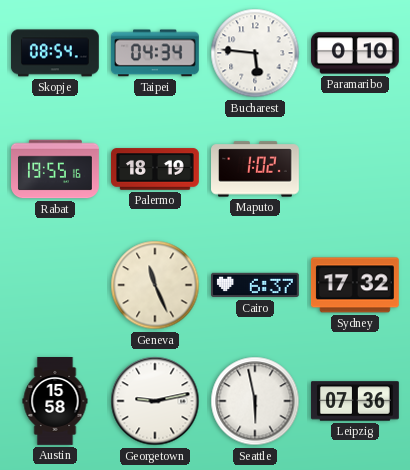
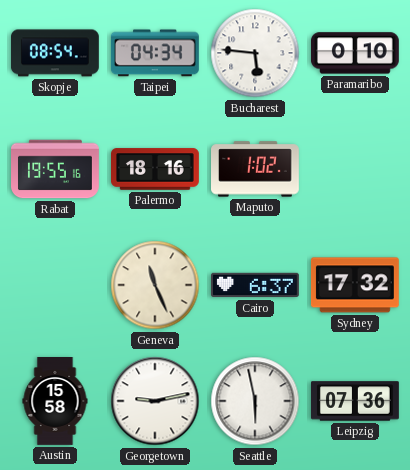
Palermo: 18:19 -> 18:16
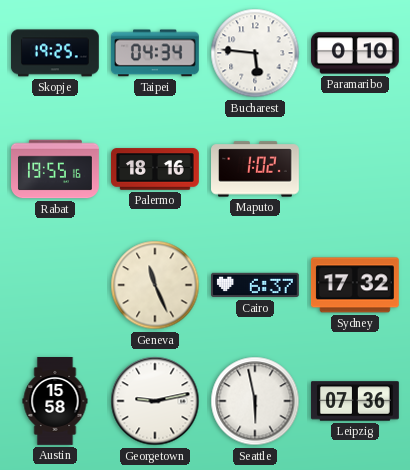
Skopje: 08:54 -> 19:25
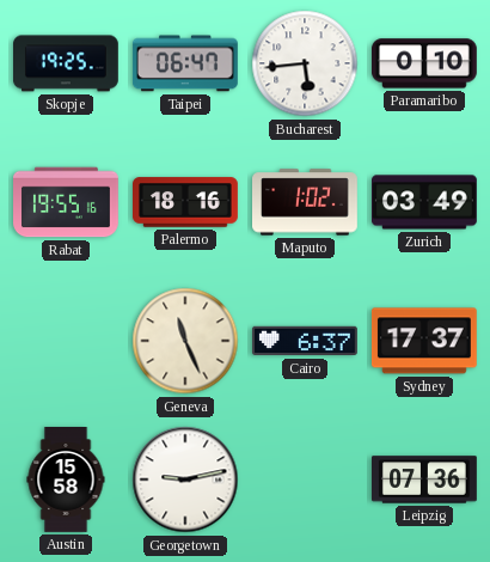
Taipei: 04:34 -> 06:47
Bucharest: 5:46 -> 5:44
Zurich: none -> 03:49
Sydney: 17:32 -> 17:37
Seattle: 5:58 -> none
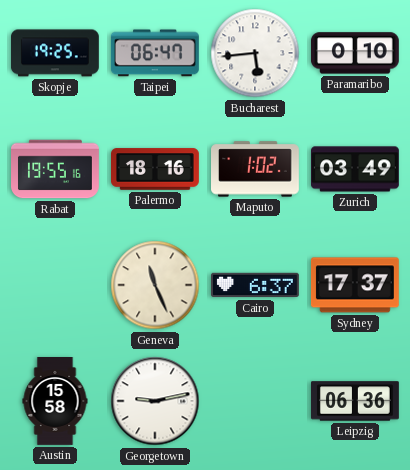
Leipzig: 07:36 -> 06:36
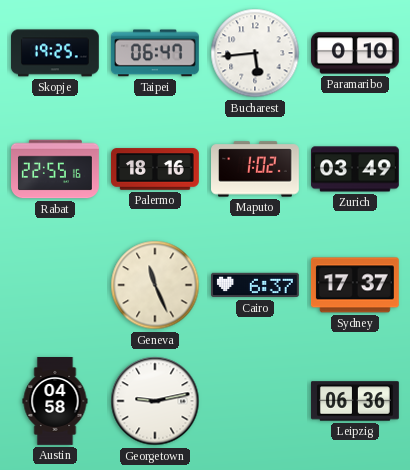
Rabat: 19:55 -> 22:55
Austin: 15:58 -> 04:58
